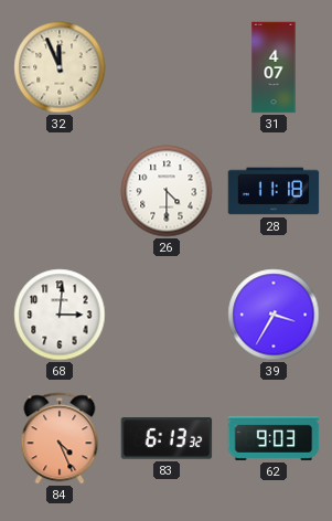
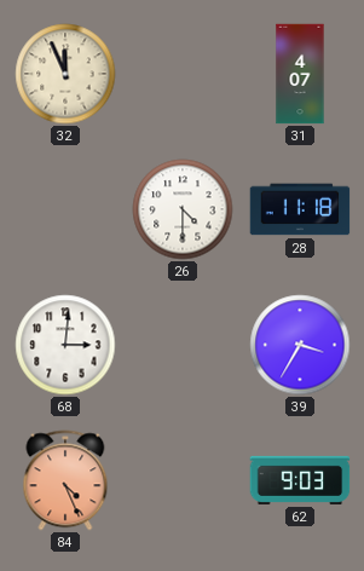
83: 6:13 -> none
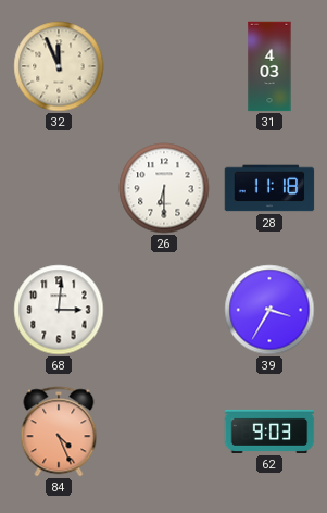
31: 4:07 -> 4:03
26: 4:30 -> 6:30
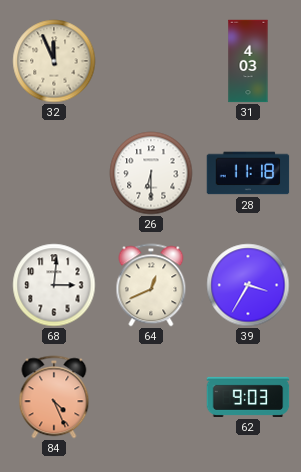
64: none -> 12:41
